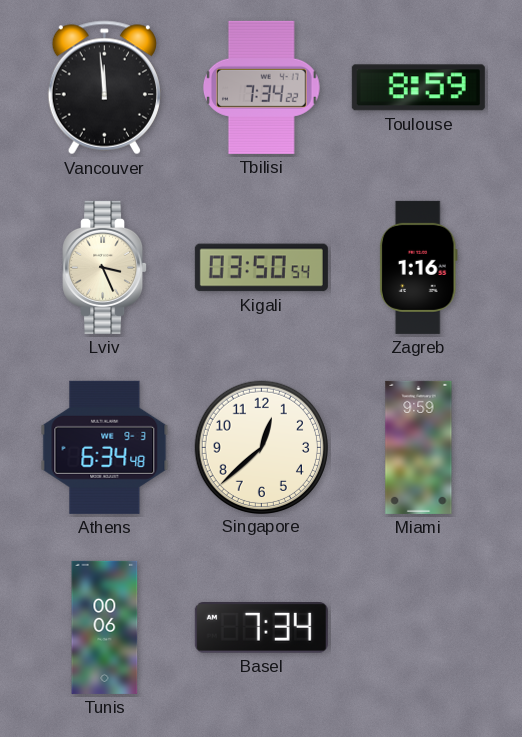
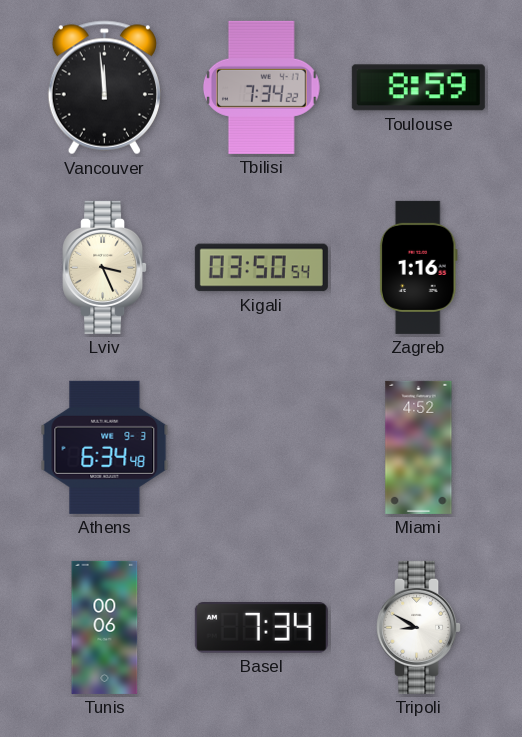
Singapore: 12:38 -> none
Miami: 9:59 -> 4:52
Tripoli: none -> 8:50
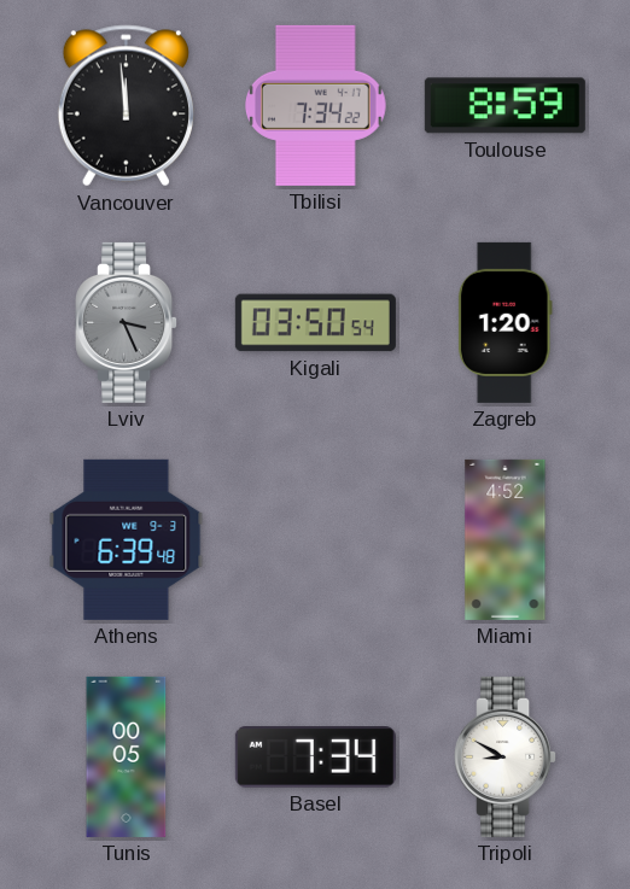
Lviv dial: cream -> grey
Zagreb: 1:16 -> 1:20
Athens: 6:34 -> 6:39
Tunis: 00:06 -> 00:05
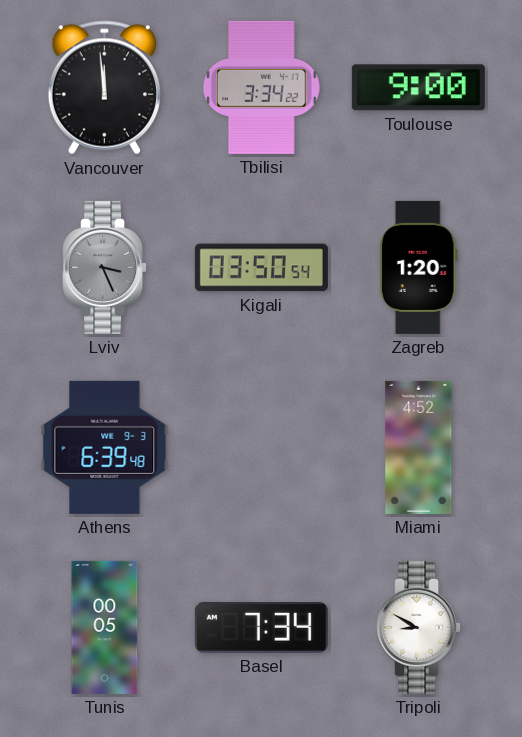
Tbilisi: 7:34 -> 3:34
Toulouse: 8:59 -> 9:00
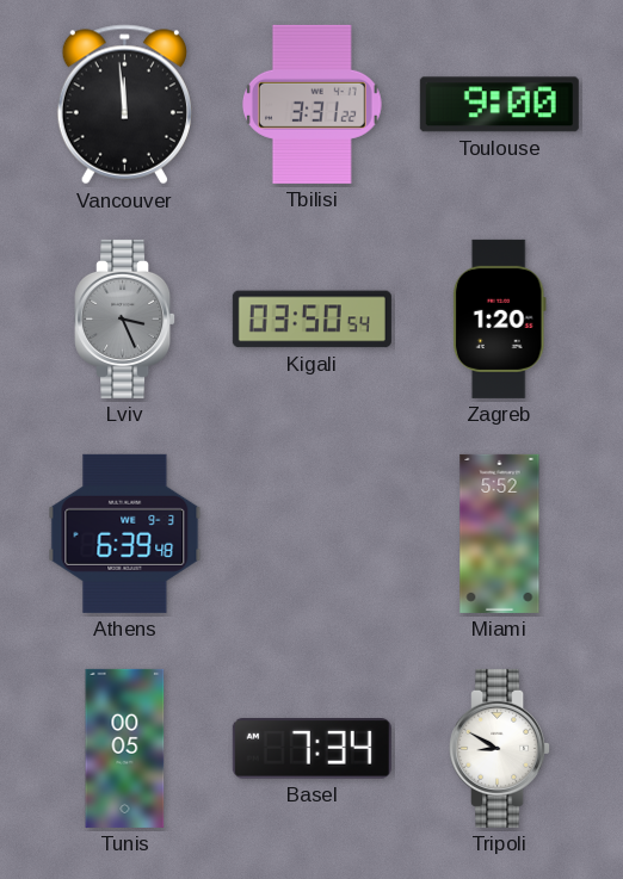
Tbilisi: 3:34 -> 3:31
Miami: 4:52 -> 5:52
